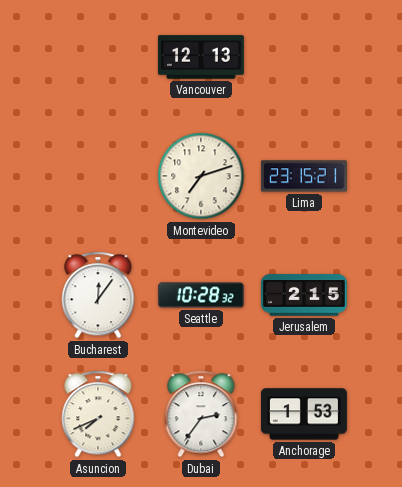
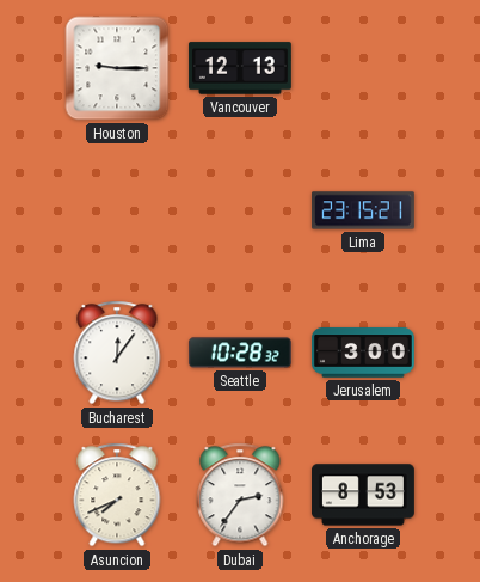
Houston: none -> 9:15
Montevideo: 7:12 -> none
Jerusalem: 2:15 -> 3:00
Anchorage: 1:53 -> 8:53
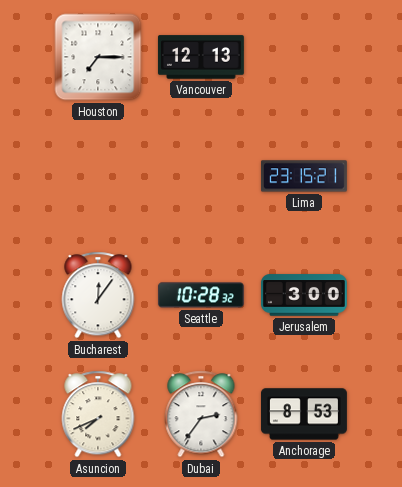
Houston: 9:15 -> 7:15
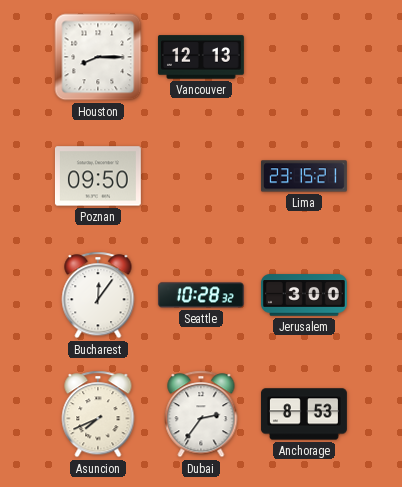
Houston: 7:15 -> 8:15
Poznan: none -> 09:50
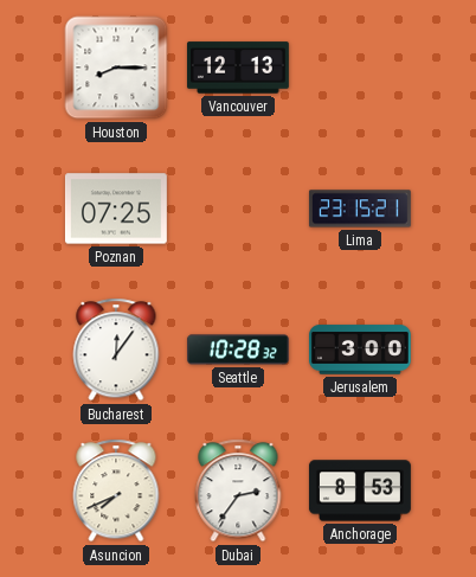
Poznan: 09:50 -> 07:25
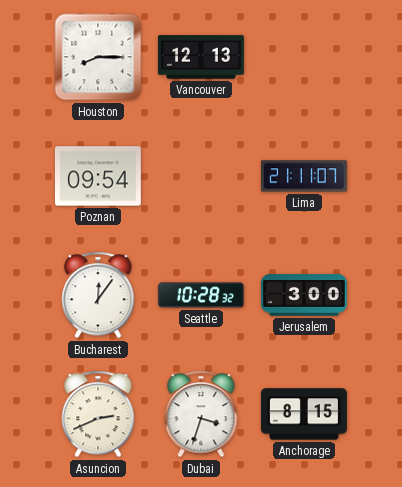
Poznan: 07:25 -> 09:54
Lima: 23:15 -> 21:11
Asuncion: 7:41 -> 2:41
Dubai: 2:36 -> 3:33
Anchorage: 8:53 -> 8:15
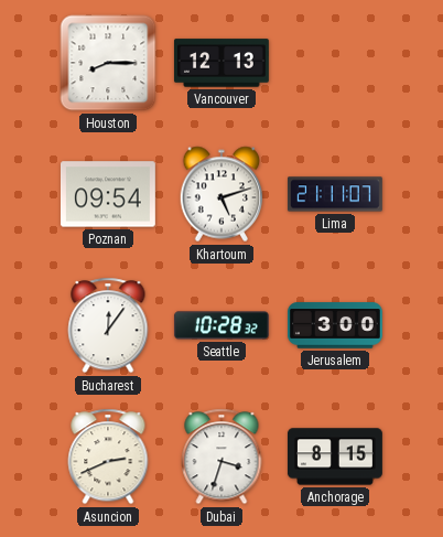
Khartoum: none -> 5:12
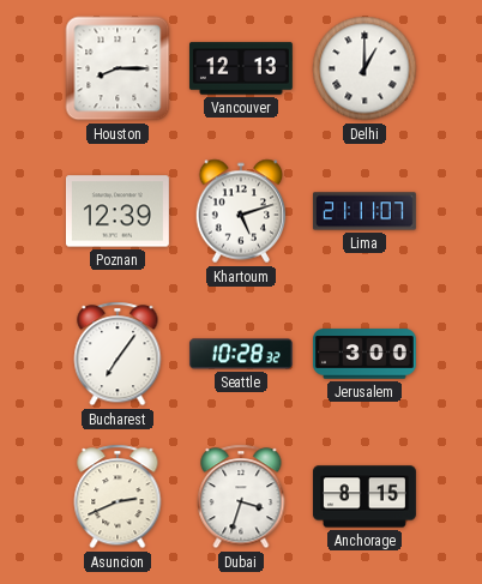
Delhi: none -> 1:00
Poznan: 09:54 -> 12:39
Bucharest: 12:06 -> 7:06
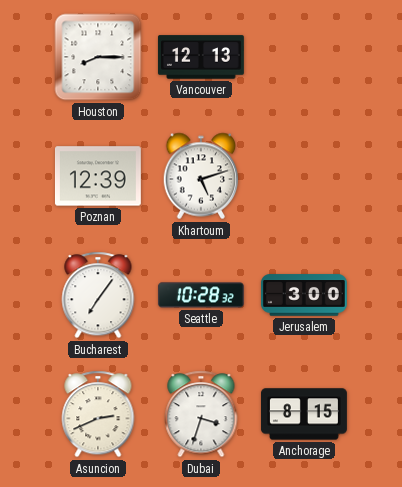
Delhi: 1:00 -> none
Lima: 21:11 -> none
